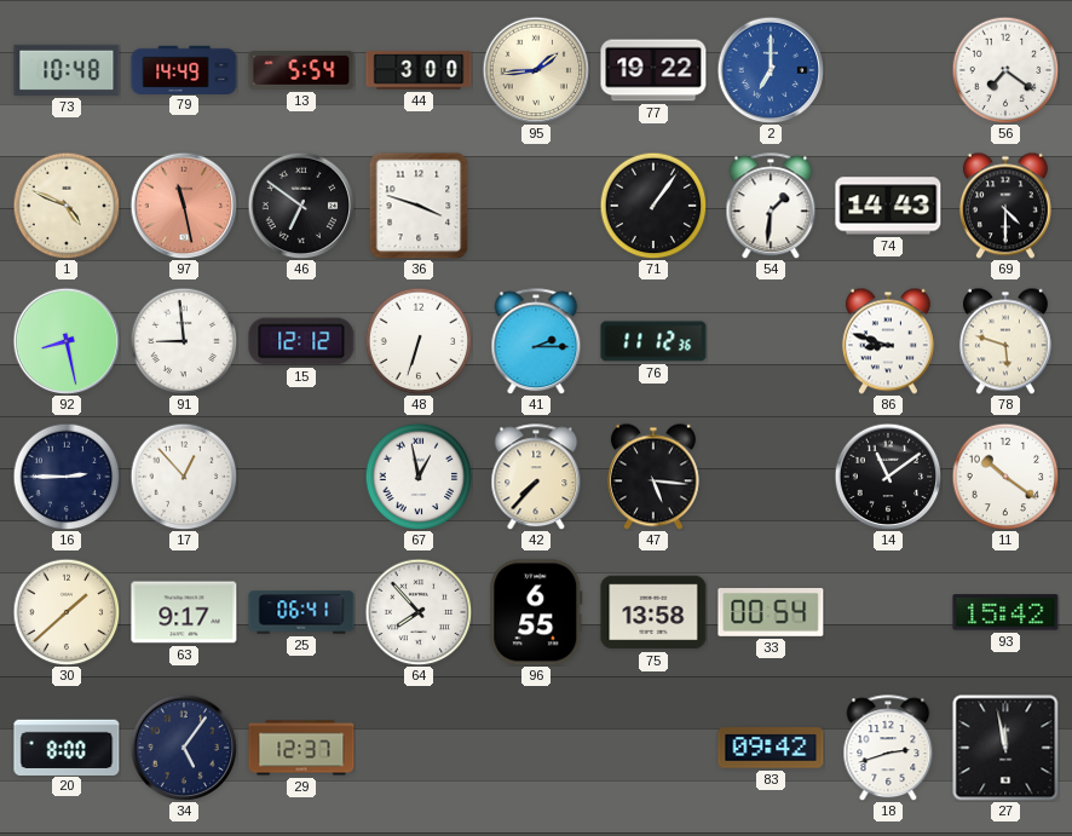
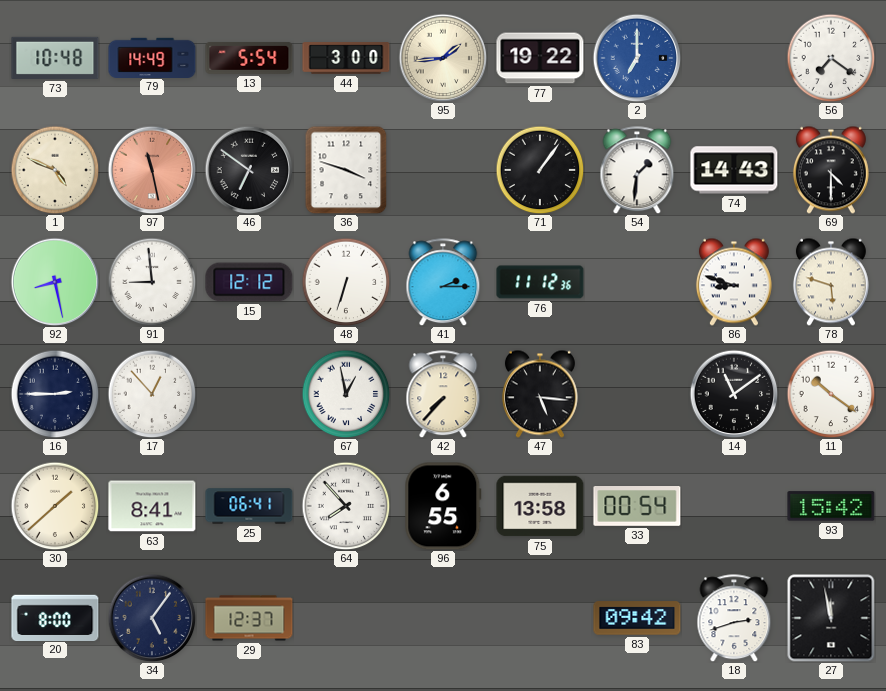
63: 9:17 -> 8:41
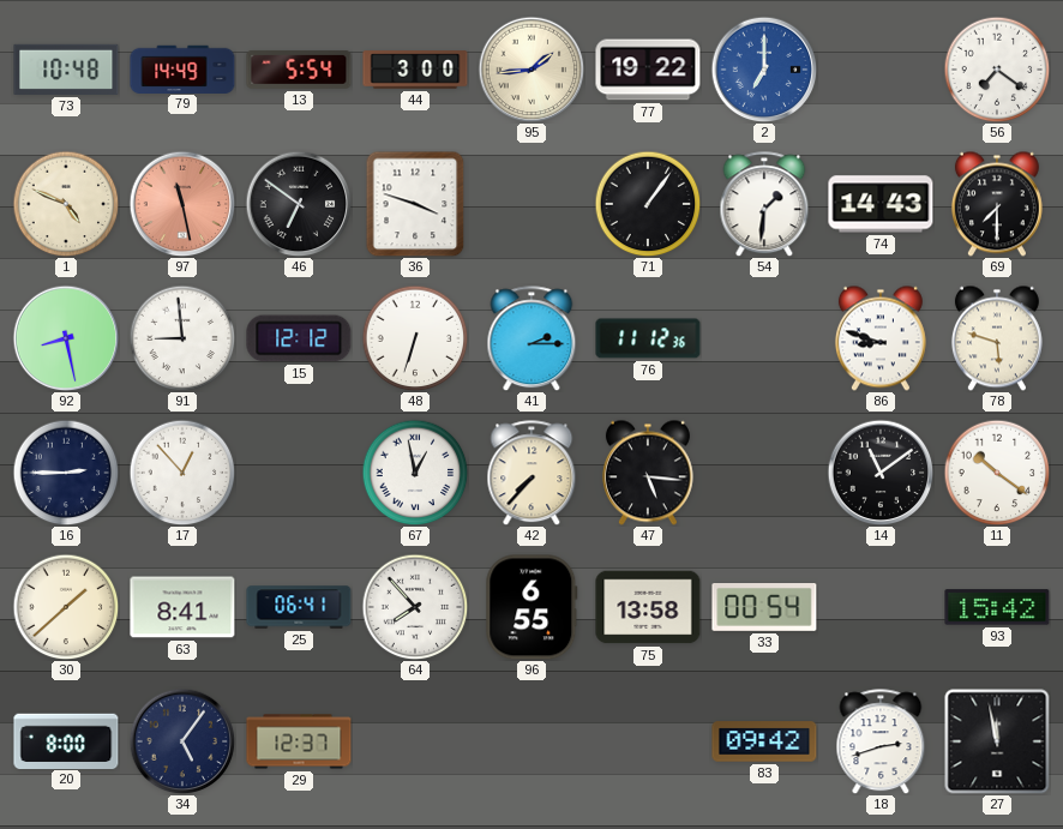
69: 4:30 -> 7:30
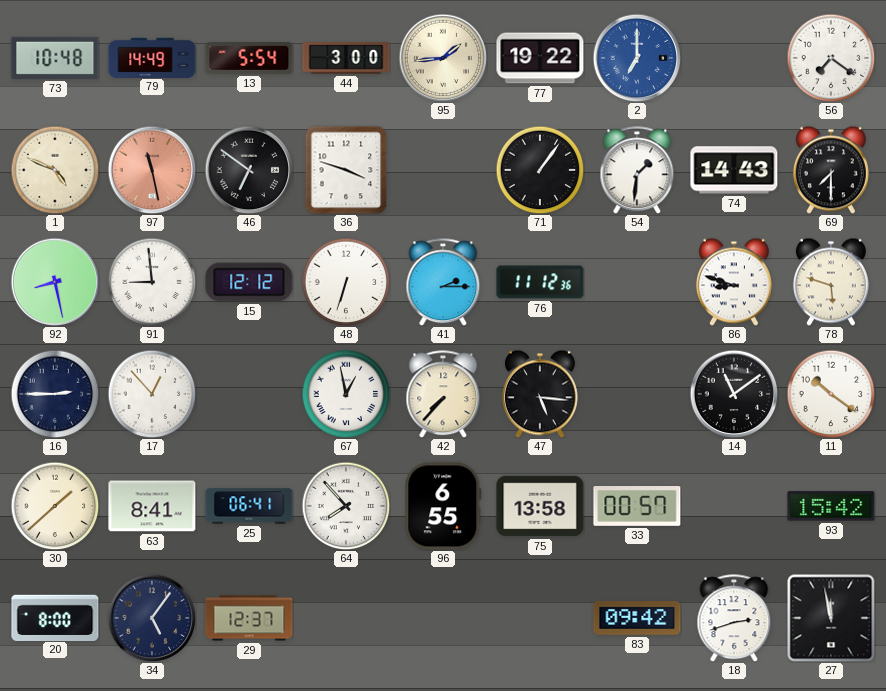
33: 00:54 -> 00:57
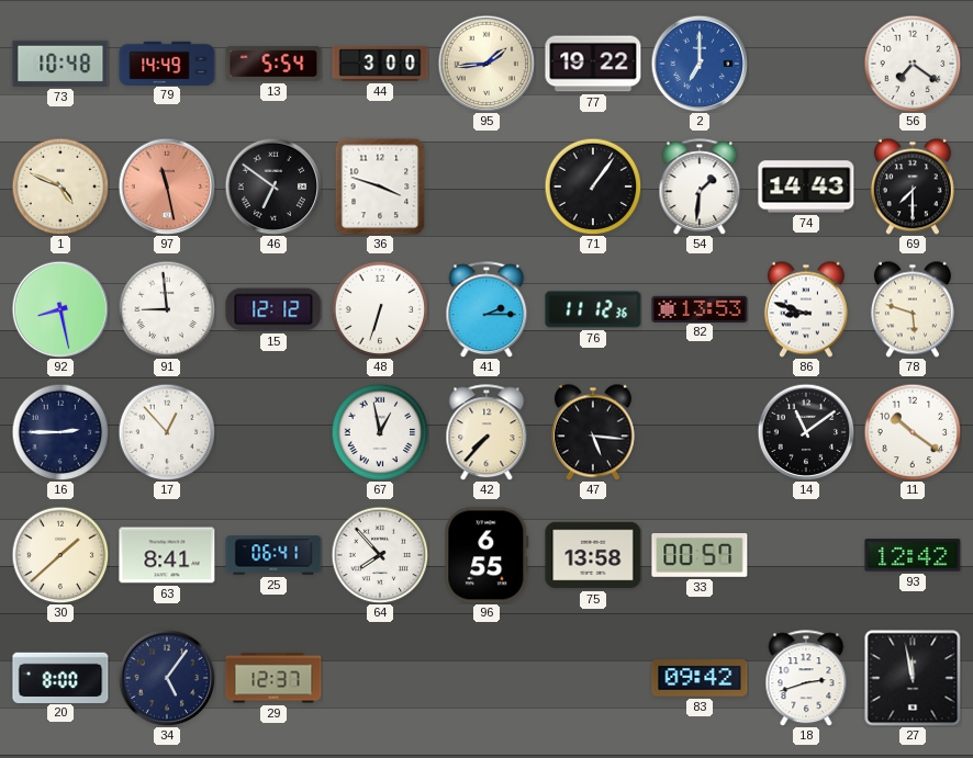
82: none -> 13:53
93: 15:42 -> 12:42
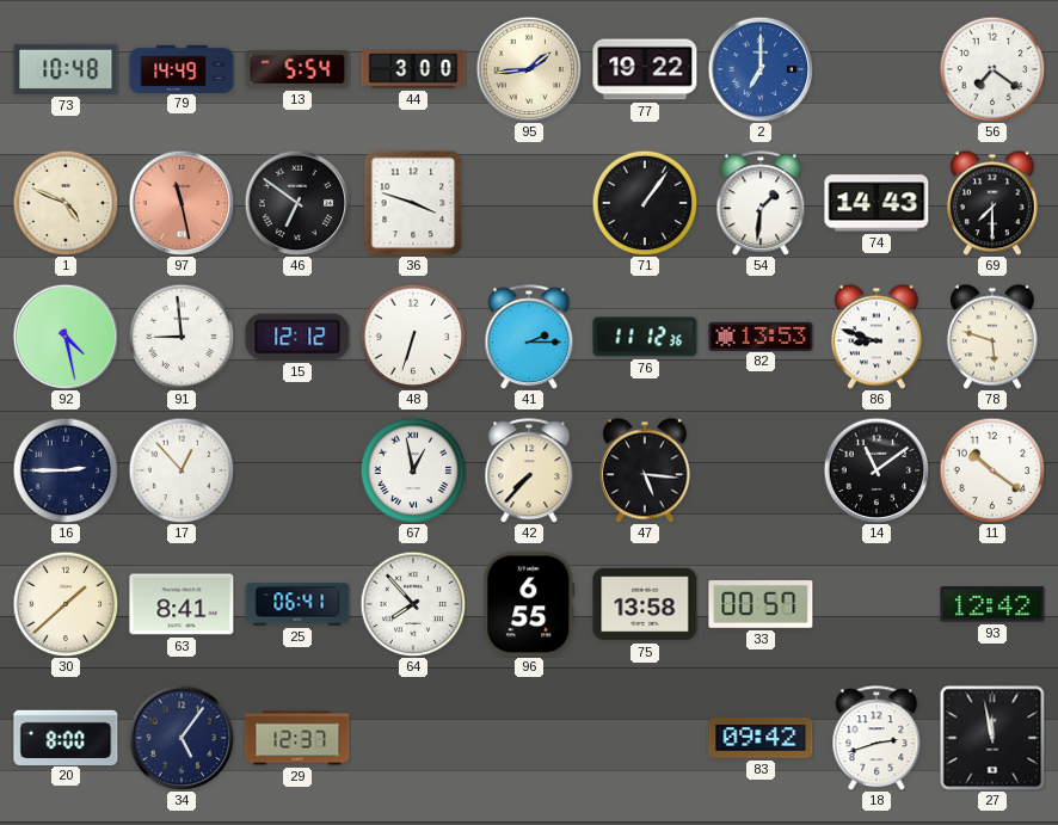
92: 8:28 -> 4:28
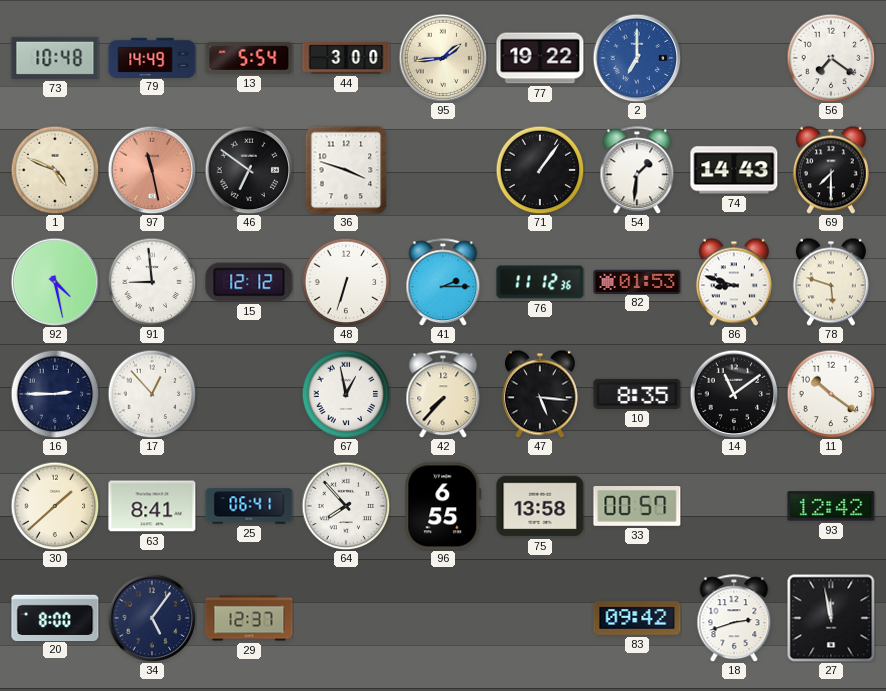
82: 13:53 -> 01:53
10: none -> 8:35
